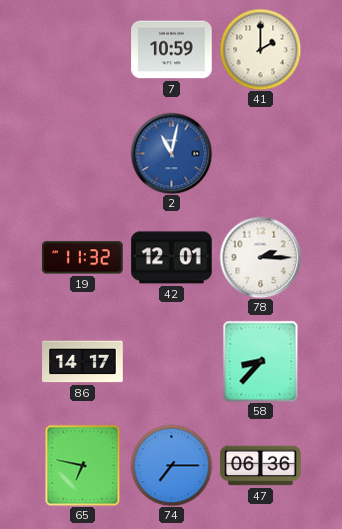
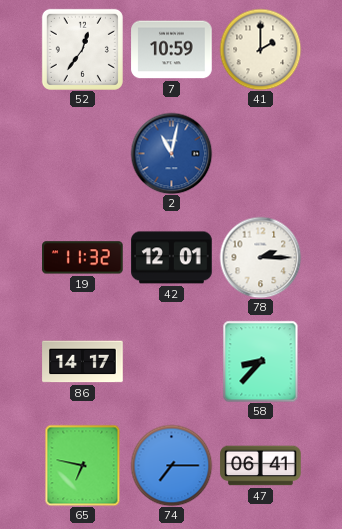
52: none -> 12:36
47: 06:36 -> 06:41
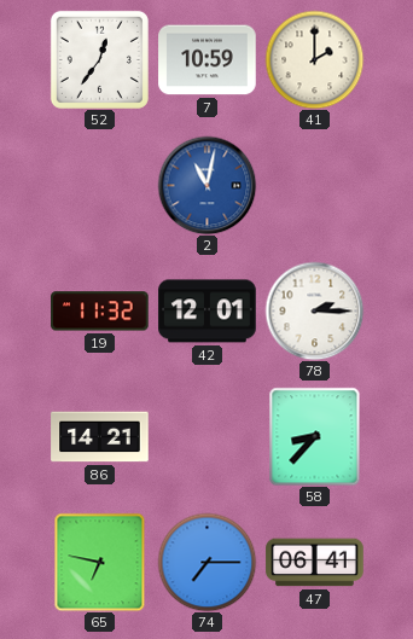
86: 14:17 -> 14:21
